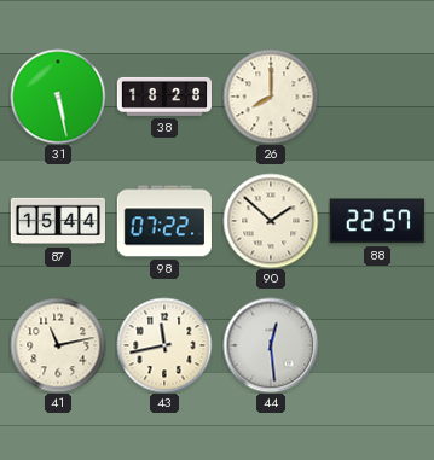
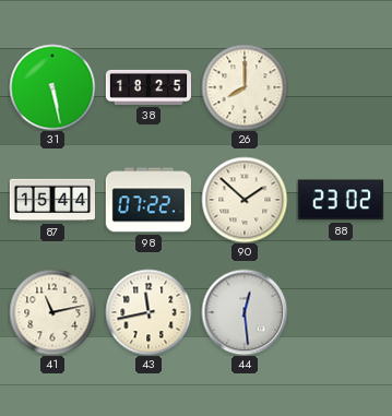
38: 18:28 -> 18:25
88: 22:57 -> 23:02
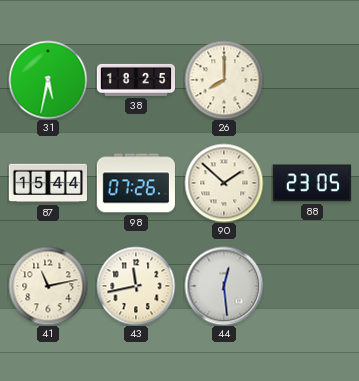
31: 5:28 -> 5:32
98: 07:22 -> 07:26
88: 23:02 -> 23:05
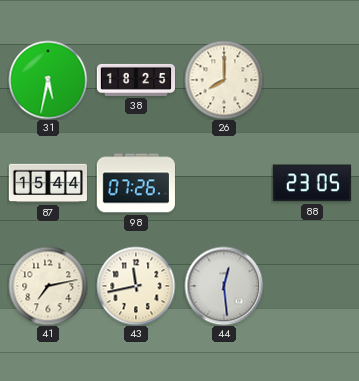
90: 1:52 -> none
41: 11:13 -> 7:13
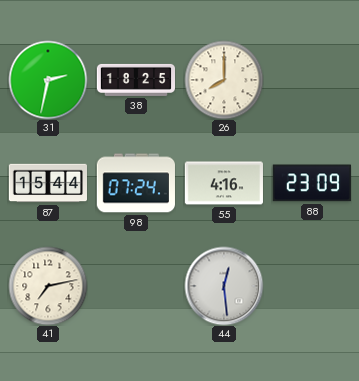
31: 5:32 -> 2:32
98: 07:26 -> 07:24
55: none -> 4:16
88: 23:05 -> 23:09
43: 11:43 -> none
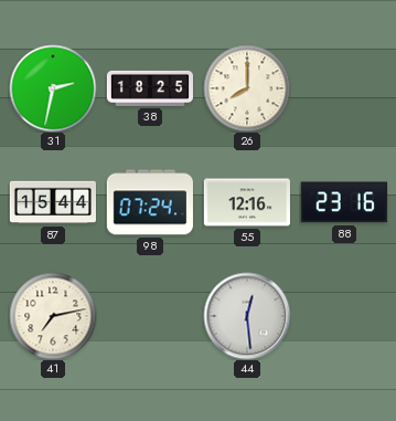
55: 4:16 -> 12:16
88: 23:09 -> 23:16
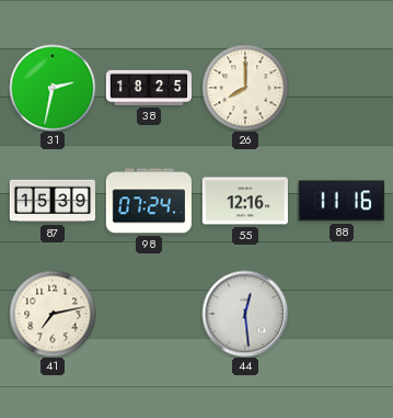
87: 15:44 -> 15:39
88: 23:16 -> 11:16
